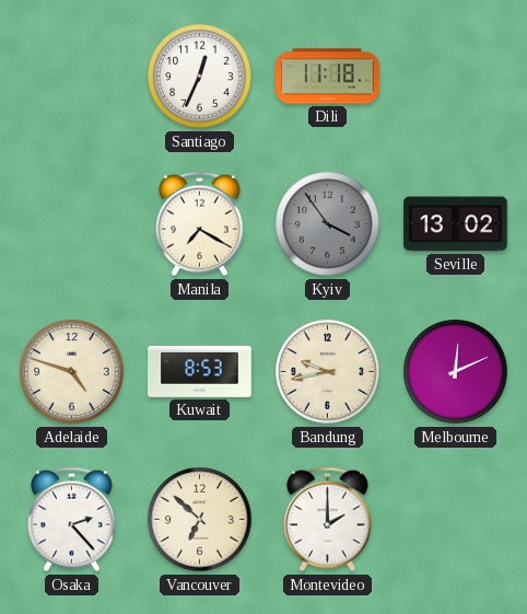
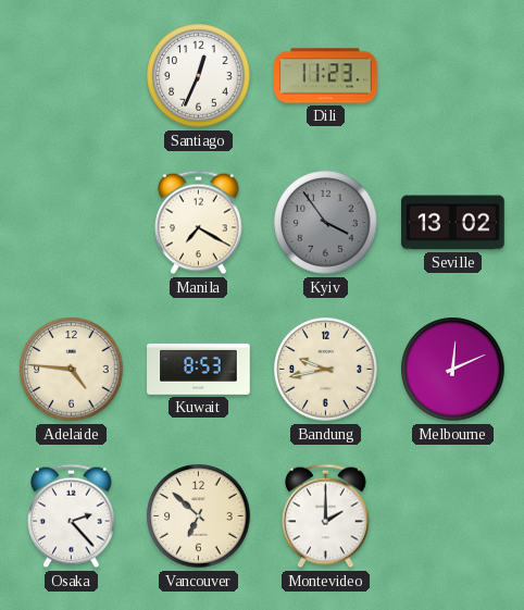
Dili: 11:18 -> 11:23
Adelaide: 4:48 -> 4:46
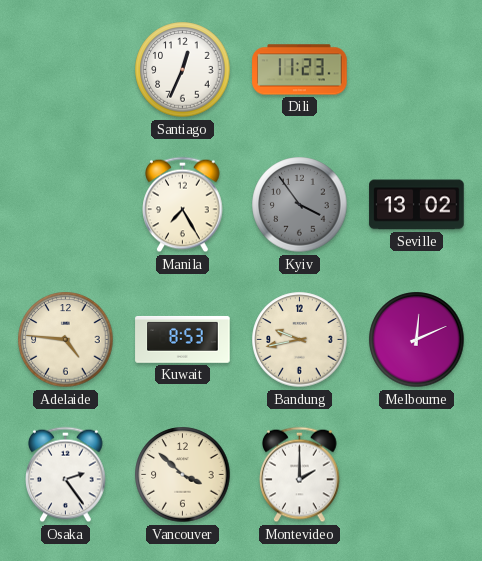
Manila: 7:20 -> 7:25
Osaka: 2:23 -> 2:24
Vancouver: 6:52 -> 3:52
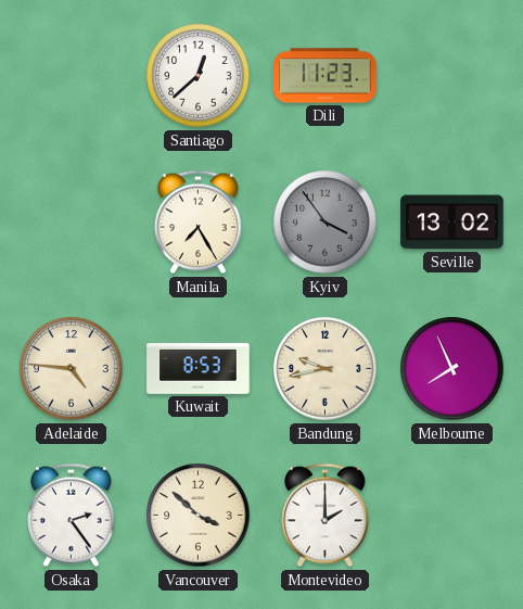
Santiago: 12:34 -> 12:38
Melbourne: 12:11 -> 7:56
